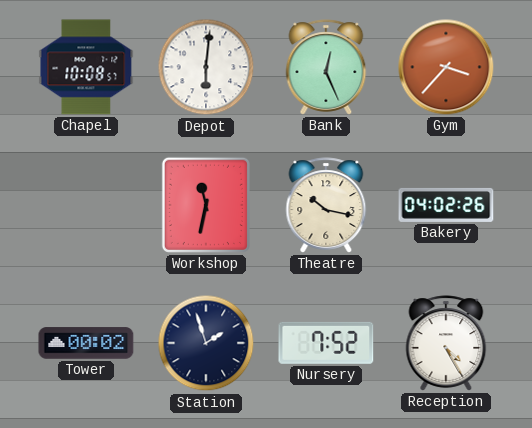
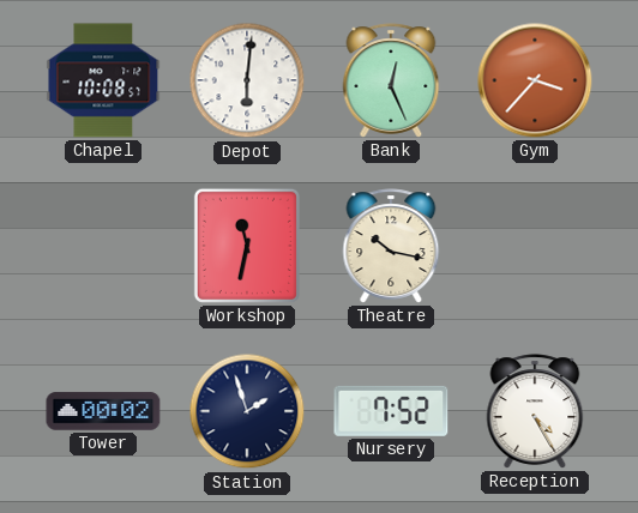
Bakery: 04:02 -> none
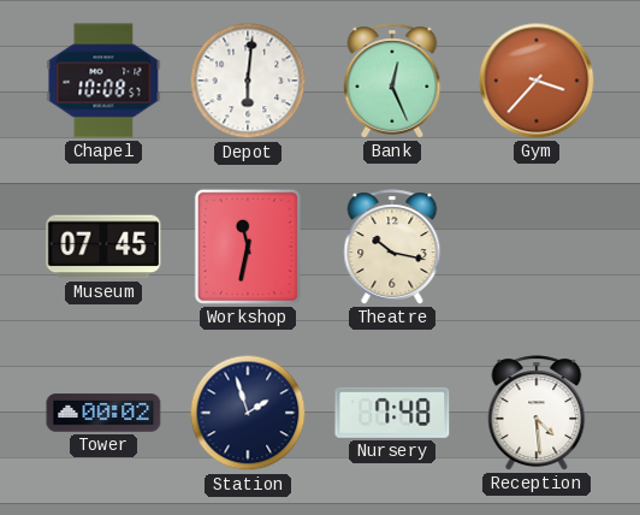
Museum: none -> 07:45
Nursery: 7:52 -> 7:48
Reception: 4:25 -> 4:29
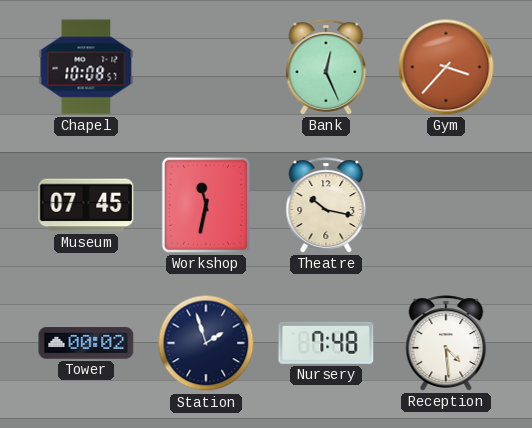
Depot: 6:01 -> none
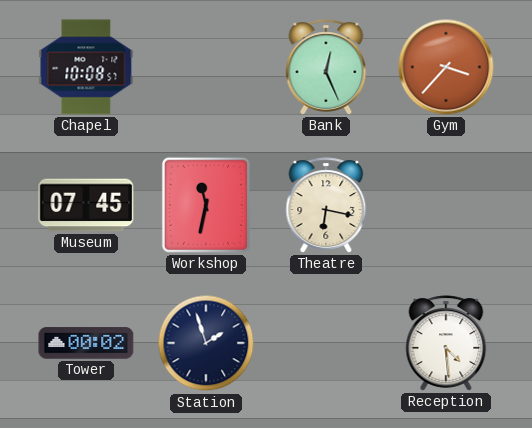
Theatre: 10:17 -> 6:17
Nursery: 7:48 -> none
